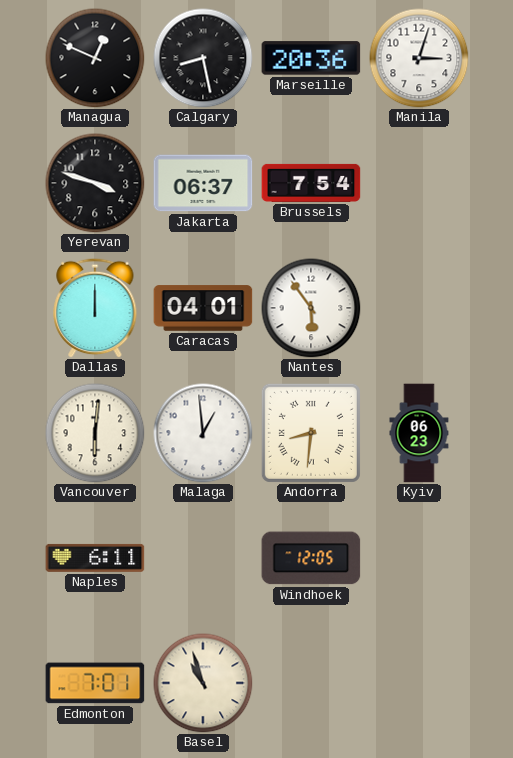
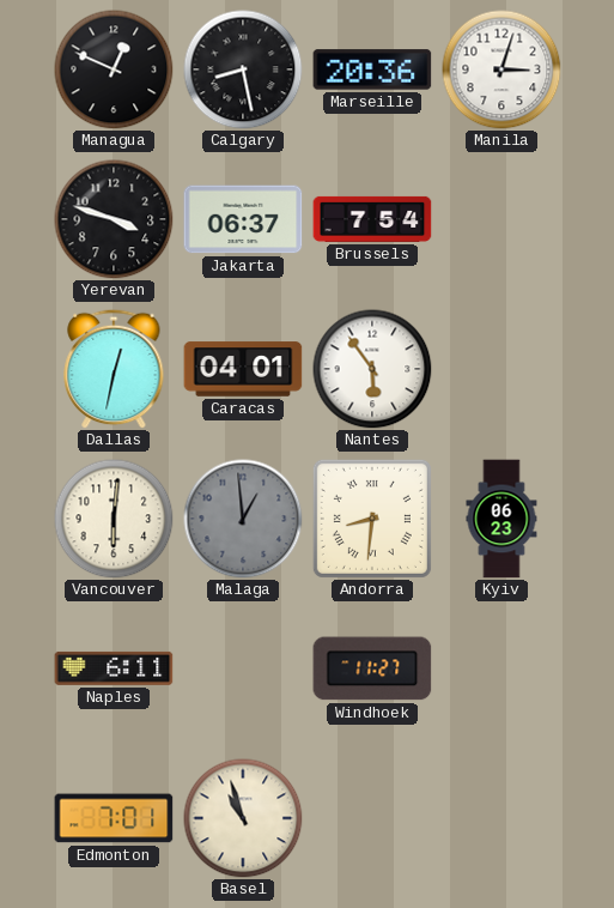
Dallas: 12:00 -> 12:32
Malaga dial: white -> grey
Windhoek: 12:05 -> 11:27
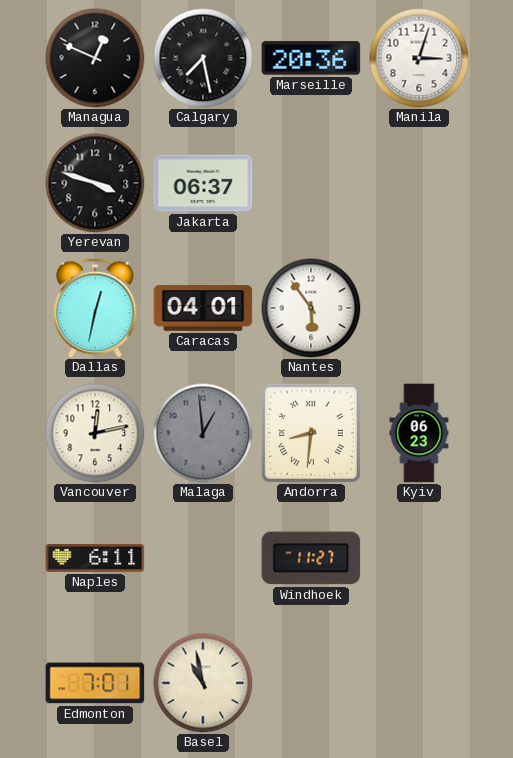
Calgary: 8:28 -> 7:28
Brussels: 7:54 -> none
Vancouver: 6:01 -> 12:13
Basel: 10:57 -> 10:58
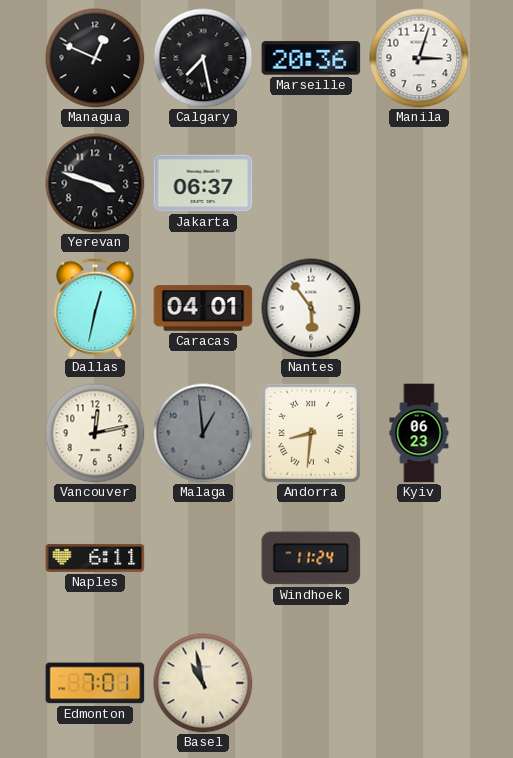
Windhoek: 11:27 -> 11:24
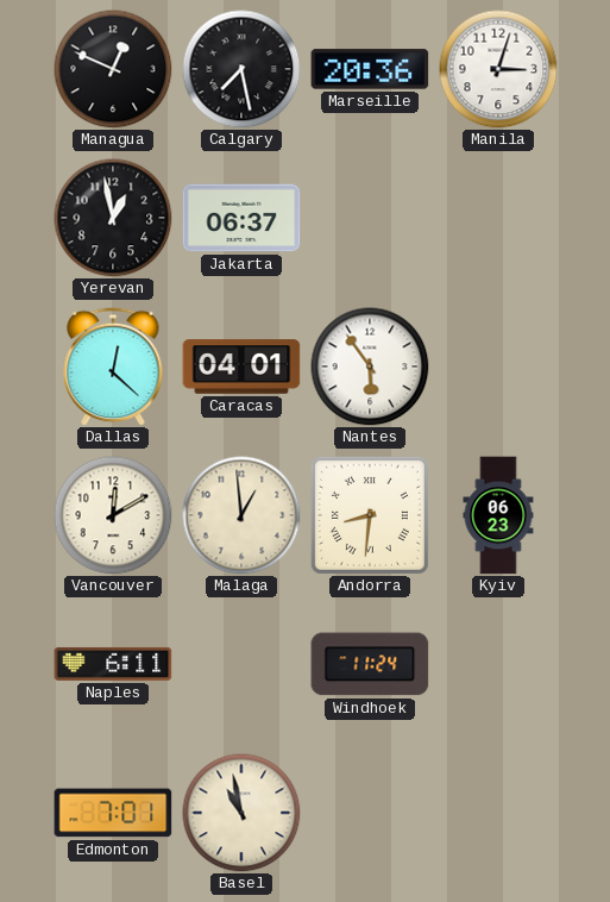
Yerevan: 3:48 -> 12:58
Dallas: 12:32 -> 12:22
Vancouver: 12:13 -> 12:10
Malaga dial: grey -> cream
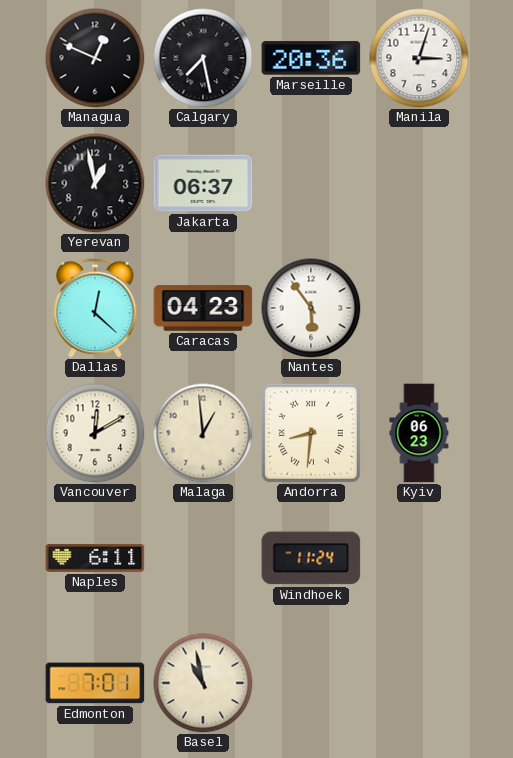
Caracas: 04:01 -> 04:23
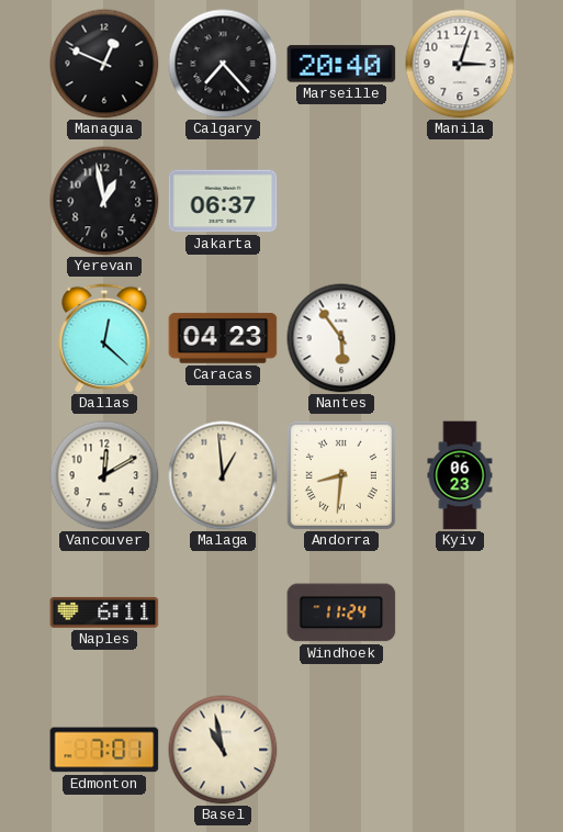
Calgary: 7:28 -> 7:23
Marseille: 20:36 -> 20:40
